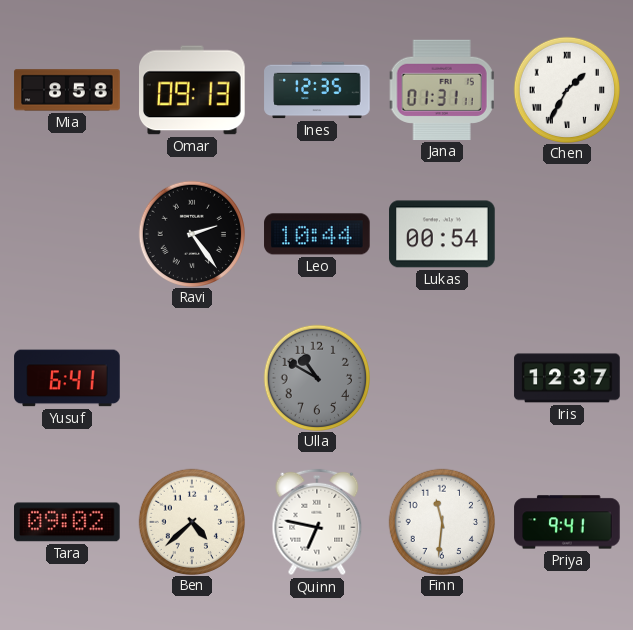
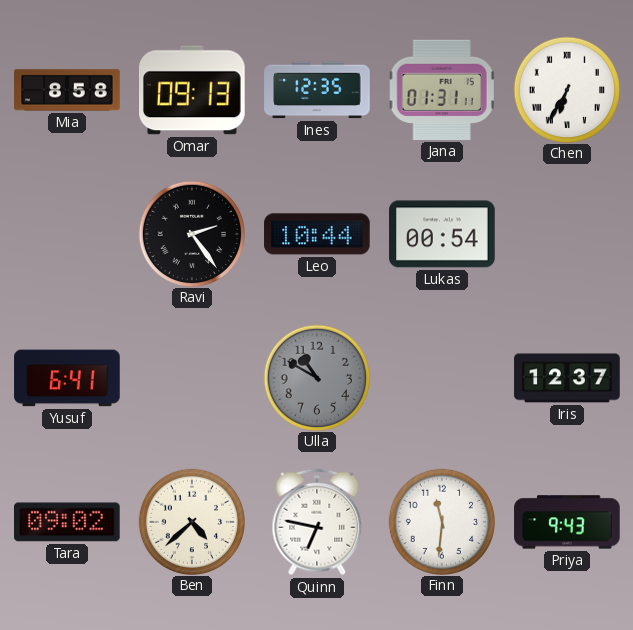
Chen: 1:35 -> 6:35
Priya: 9:41 -> 9:43
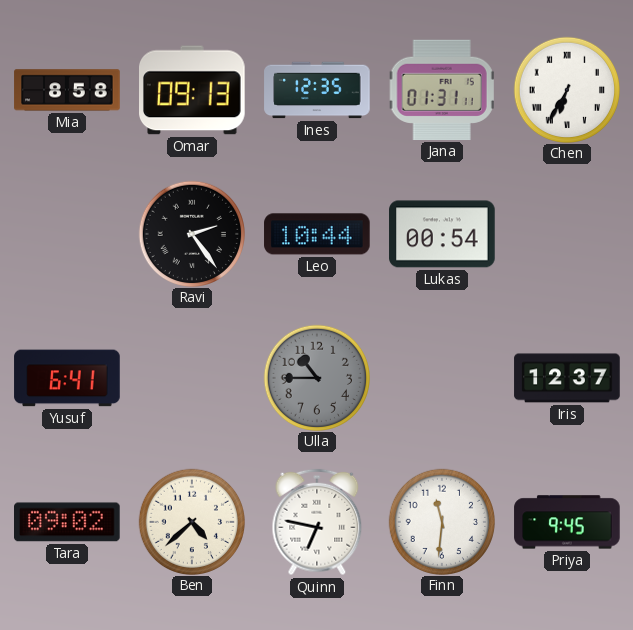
Ulla: 10:50 -> 10:45
Priya: 9:43 -> 9:45
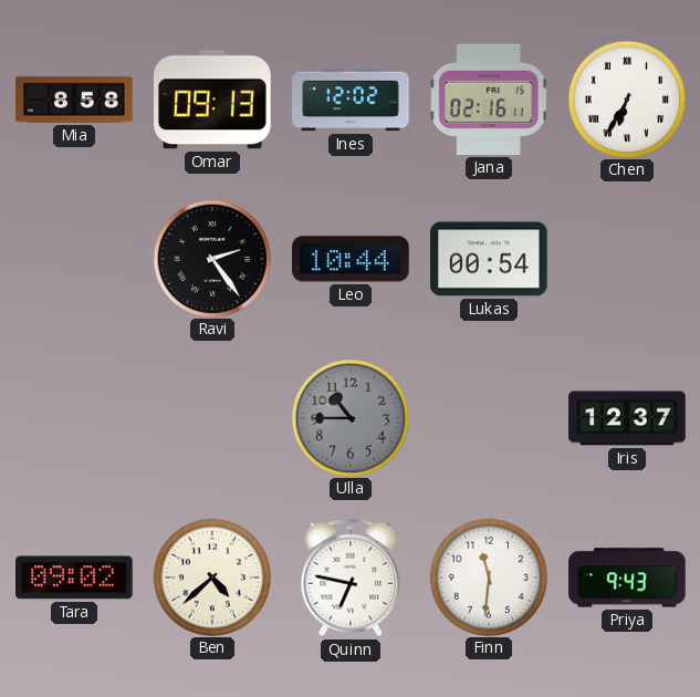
Ines: 12:35 -> 12:02
Jana: 01:31 -> 02:16
Yusuf: 6:41 -> none
Priya: 9:45 -> 9:43
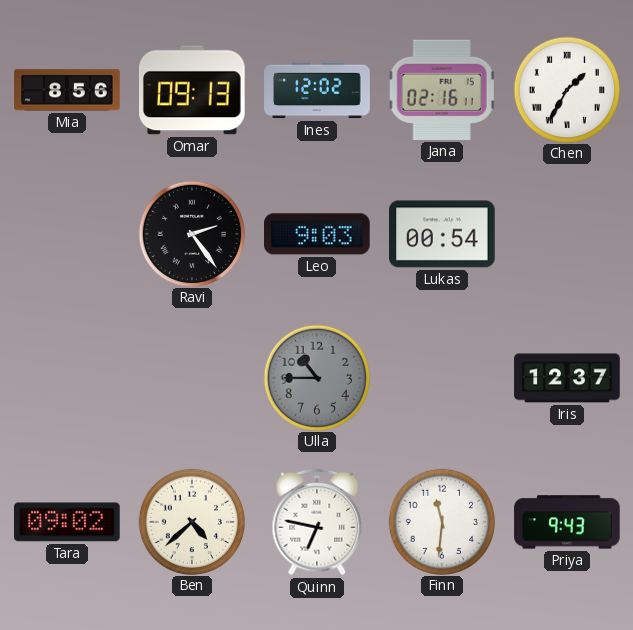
Mia: 8:58 -> 8:56
Chen: 6:35 -> 1:35
Leo: 10:44 -> 9:03
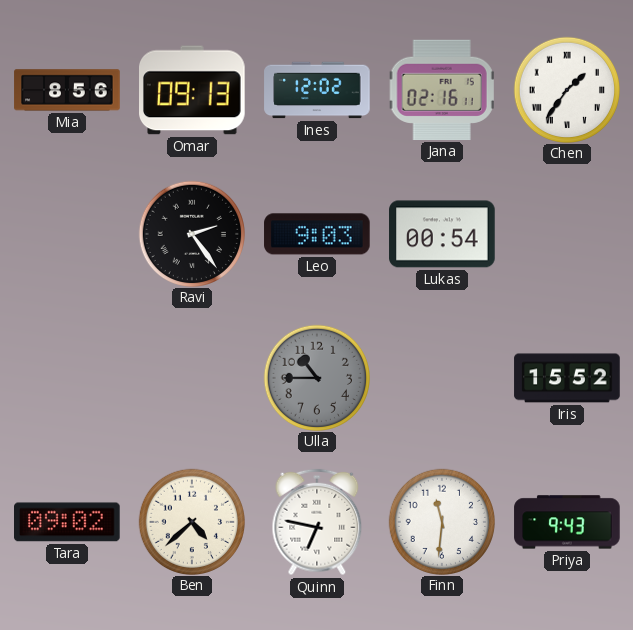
Chen: 1:35 -> 1:36
Iris: 12:37 -> 15:52
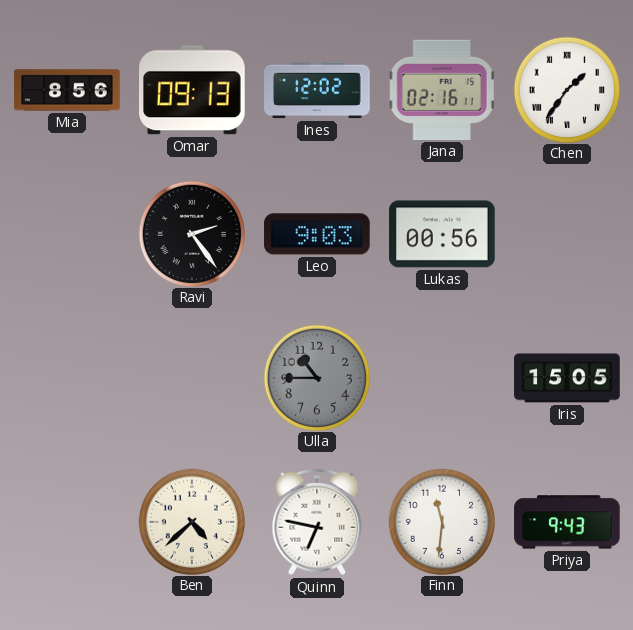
Lukas: 00:54 -> 00:56
Iris: 15:52 -> 15:05
Tara: 09:02 -> none
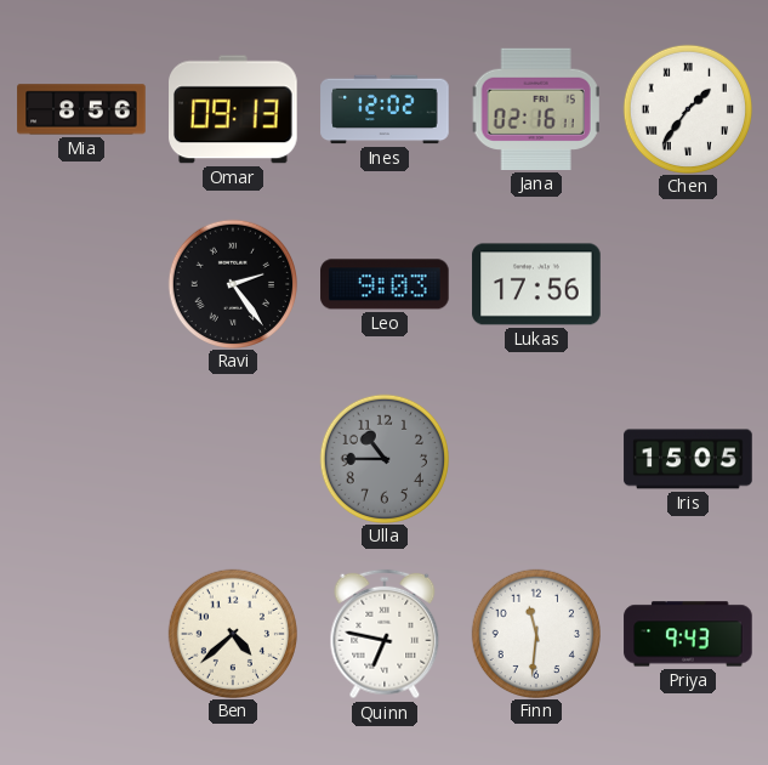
Lukas: 00:56 -> 17:56
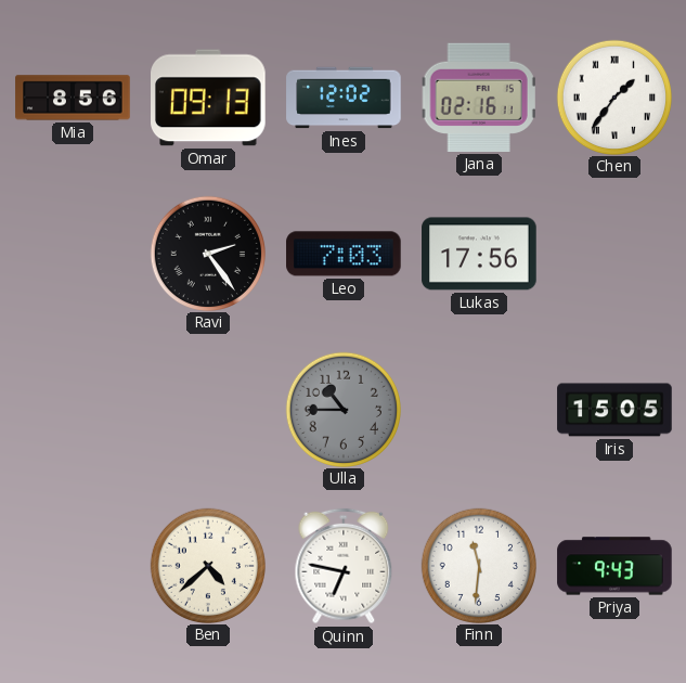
Leo: 9:03 -> 7:03
